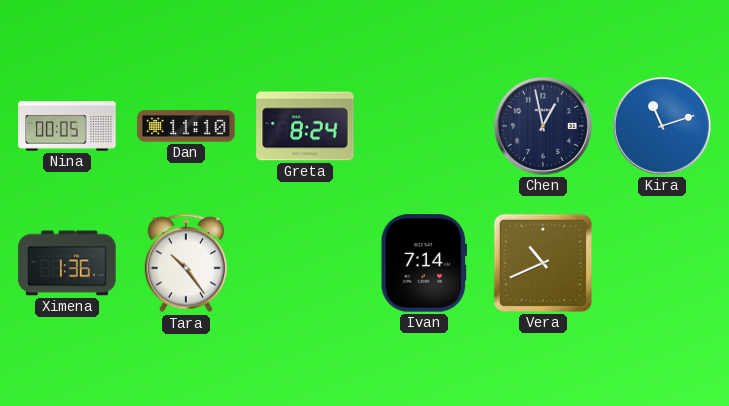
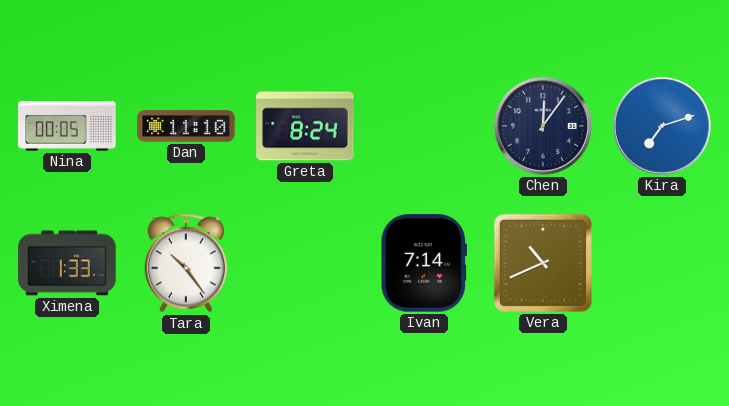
Chen: 12:58 -> 12:06
Kira: 11:12 -> 7:12
Ximena: 1:36 -> 1:33
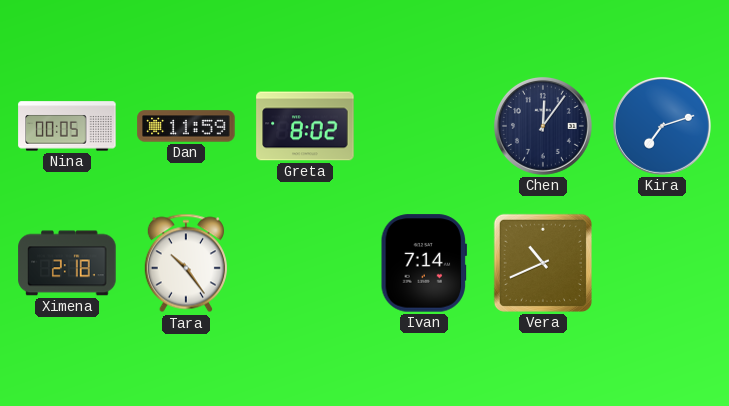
Dan: 11:10 -> 11:59
Greta: 8:24 -> 8:02
Ximena: 1:33 -> 2:18
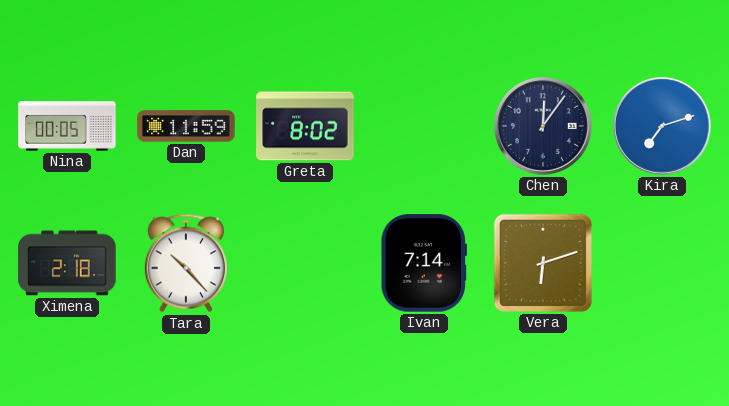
Tara: 10:24 -> 10:23
Vera: 10:41 -> 6:12
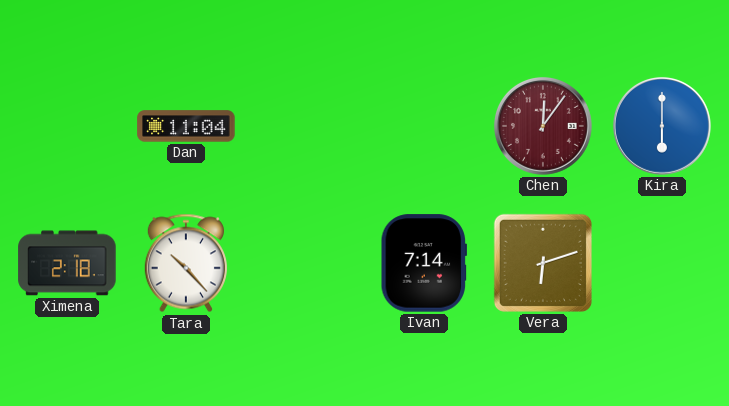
Nina: 00:05 -> none
Dan: 11:59 -> 11:04
Greta: 8:02 -> none
Chen dial: navy -> burgundy
Kira: 7:12 -> 6:00
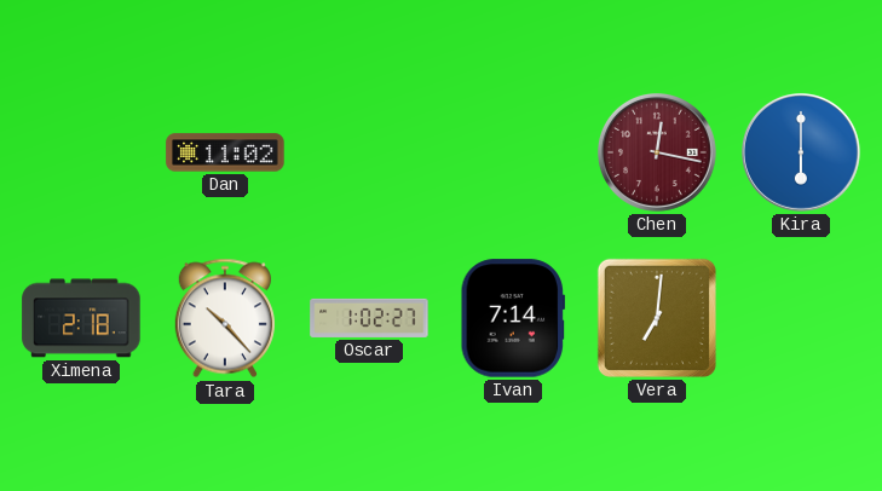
Dan: 11:04 -> 11:02
Chen: 12:06 -> 12:17
Oscar: none -> 1:02
Vera: 6:12 -> 7:01
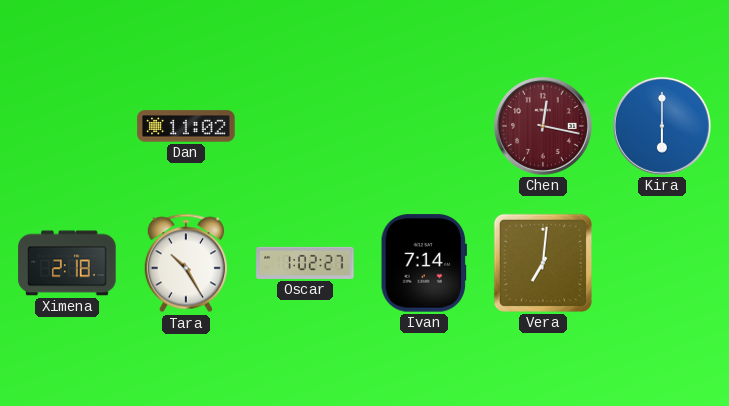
Tara: 10:23 -> 10:25
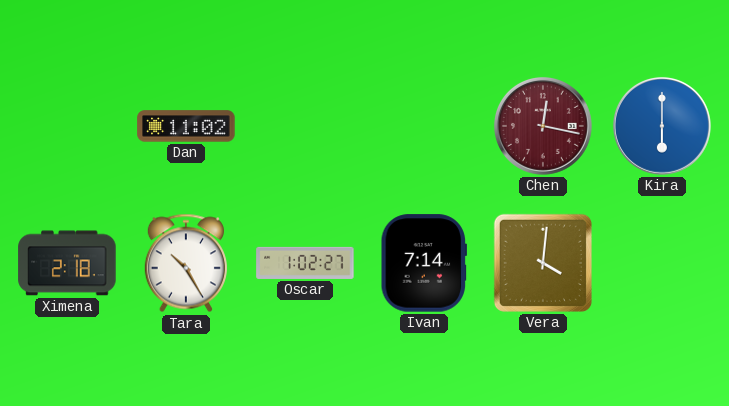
Vera: 7:01 -> 4:01
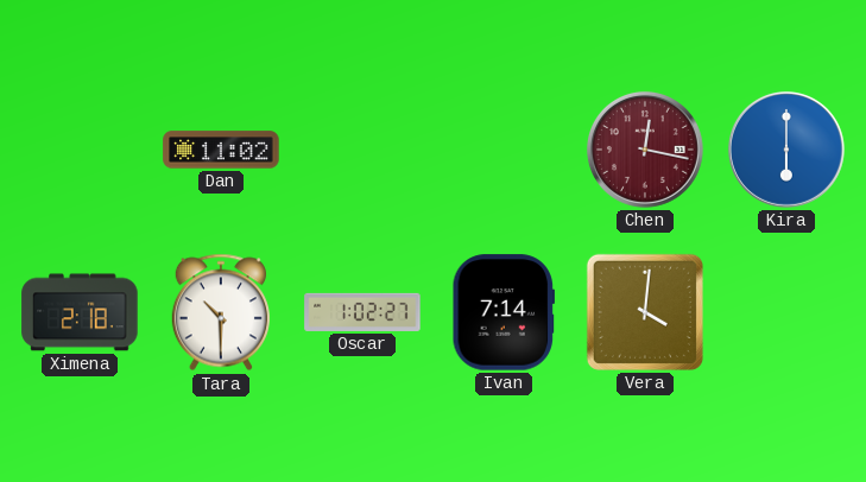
Tara: 10:25 -> 10:30
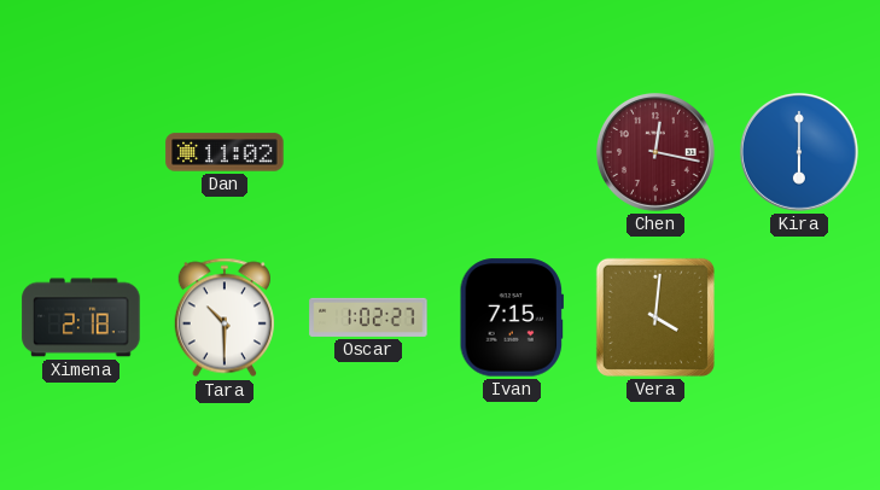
Ivan: 7:14 -> 7:15
